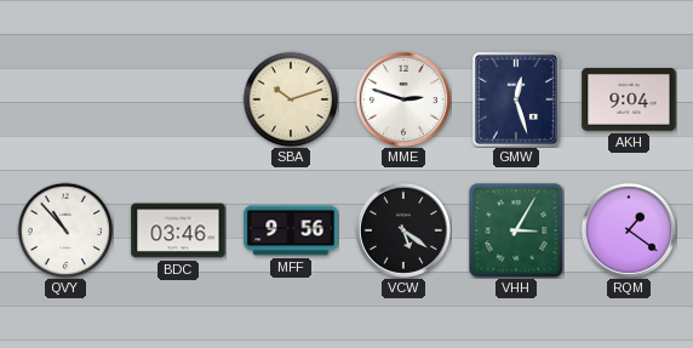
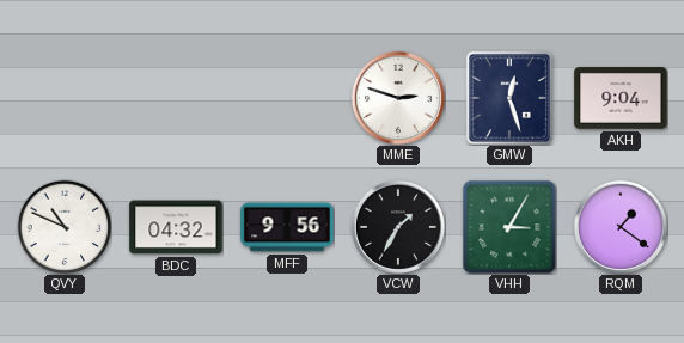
SBA: 10:12 -> none
QVY: 10:53 -> 10:49
BDC: 03:46 -> 04:32
VCW: 5:21 -> 1:35
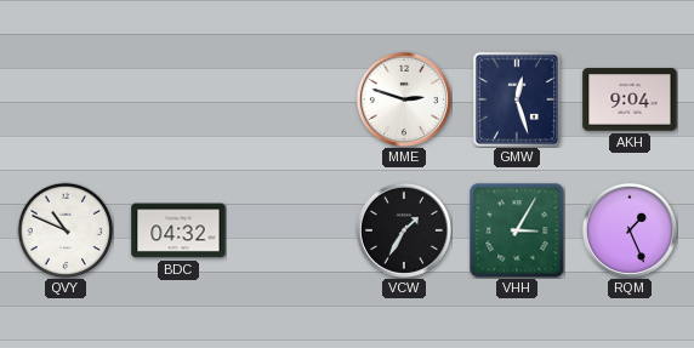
MFF: 9:56 -> none
RQM: 1:21 -> 1:26
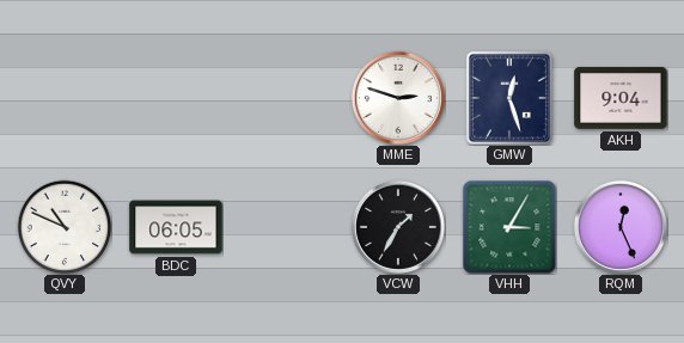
BDC: 04:32 -> 06:05
RQM: 1:26 -> 12:26
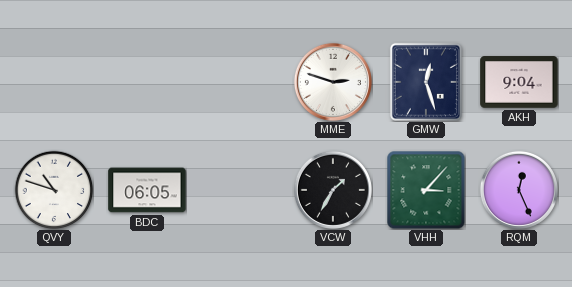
QVY: 10:49 -> 10:48
VHH: 3:05 -> 3:07
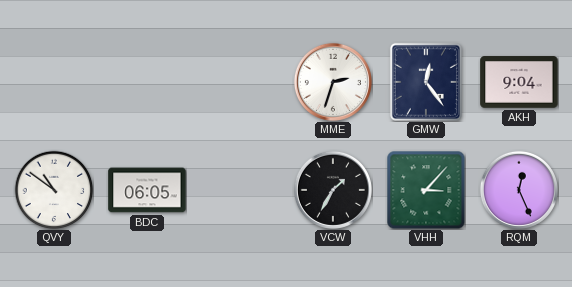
MME: 2:48 -> 2:33
GMW: 12:27 -> 12:24
QVY: 10:48 -> 10:51
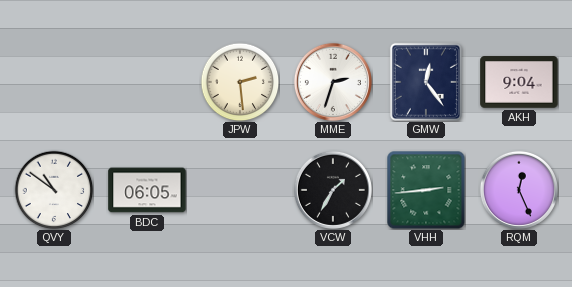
JPW: none -> 2:29
VHH: 3:07 -> 2:44
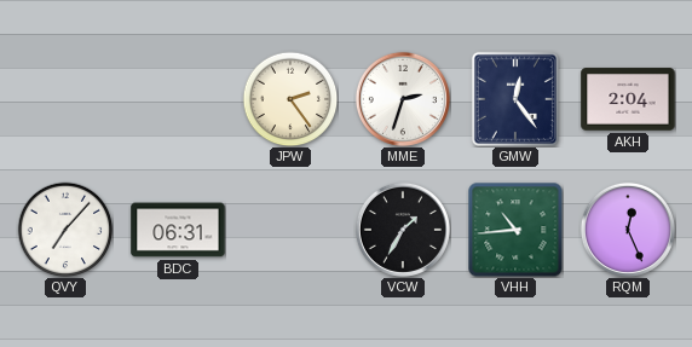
JPW: 2:29 -> 2:24
AKH: 9:04 -> 2:04
QVY: 10:51 -> 7:07
BDC: 06:05 -> 06:31
VHH: 2:44 -> 10:44
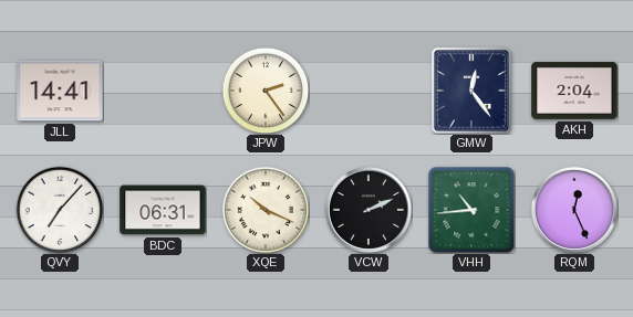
JLL: none -> 14:41
MME: 2:33 -> none
XQE: none -> 10:19
VCW: 1:35 -> 2:11
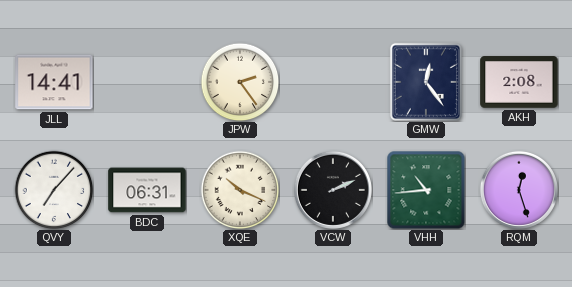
AKH: 2:04 -> 2:08
RQM: 12:26 -> 12:27
